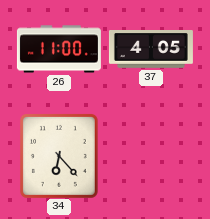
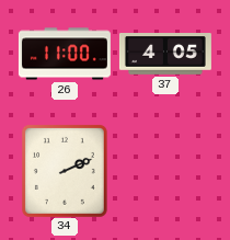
34: 6:23 -> 2:11
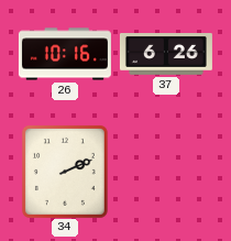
26: 11:00 -> 10:16
37: 4:05 -> 6:26
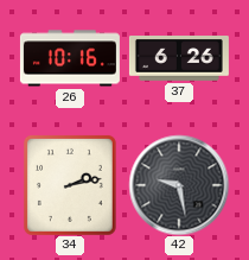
34: 2:11 -> 2:13
42: none -> 9:28
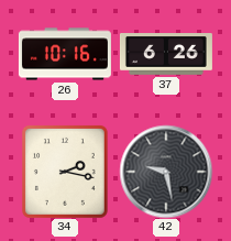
34: 2:13 -> 2:17
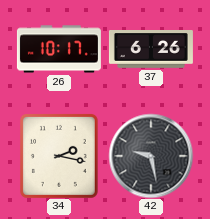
26: 10:16 -> 10:17
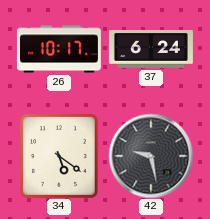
37: 6:26 -> 6:24
34: 2:17 -> 5:21
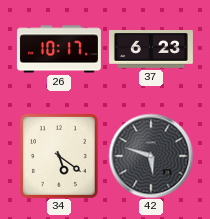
37: 6:24 -> 6:23
42: 9:28 -> 5:48
